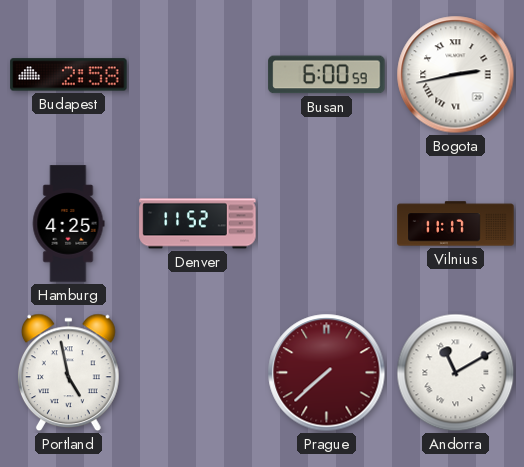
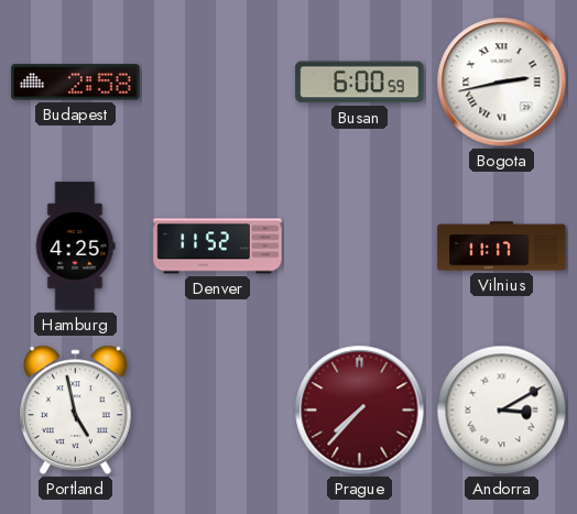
Prague: 7:38 -> 7:37
Andorra: 11:10 -> 3:10
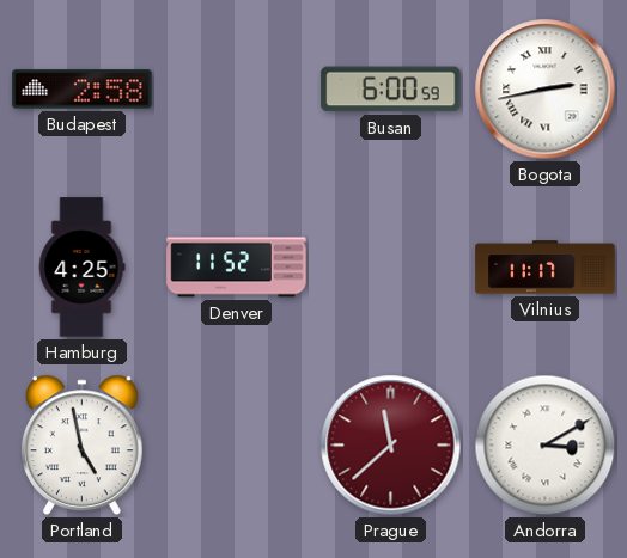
Prague: 7:37 -> 11:38
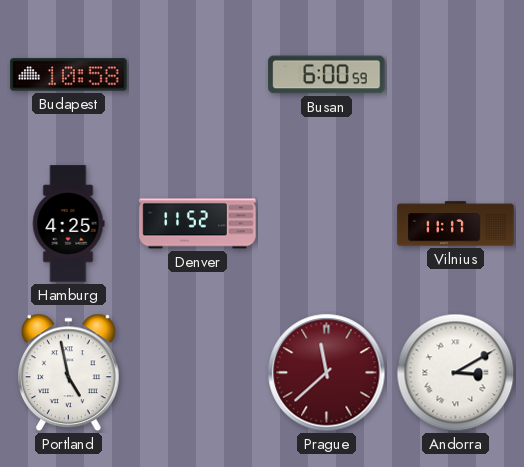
Budapest: 2:58 -> 10:58
Bogota: 2:43 -> none
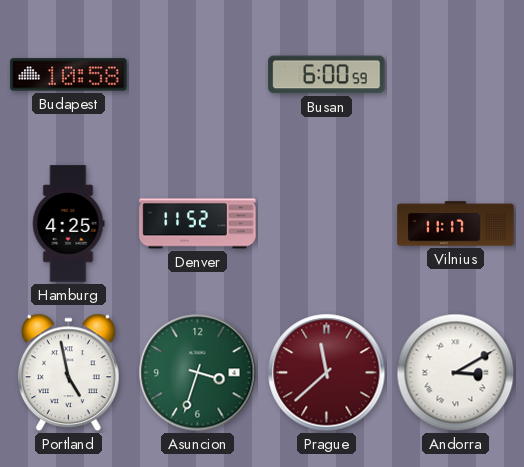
Asuncion: none -> 3:33
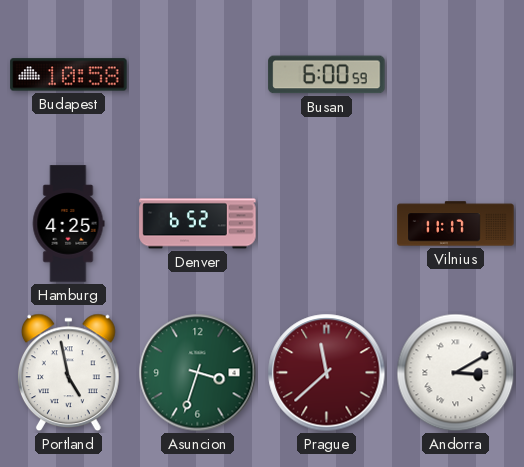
Denver: 11:52 -> 6:52
